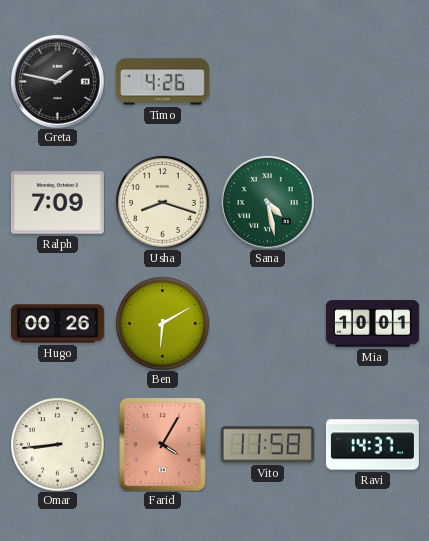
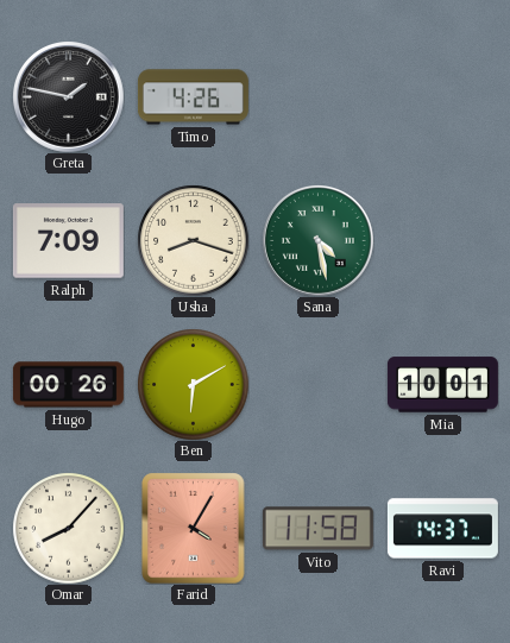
Omar: 8:44 -> 8:07
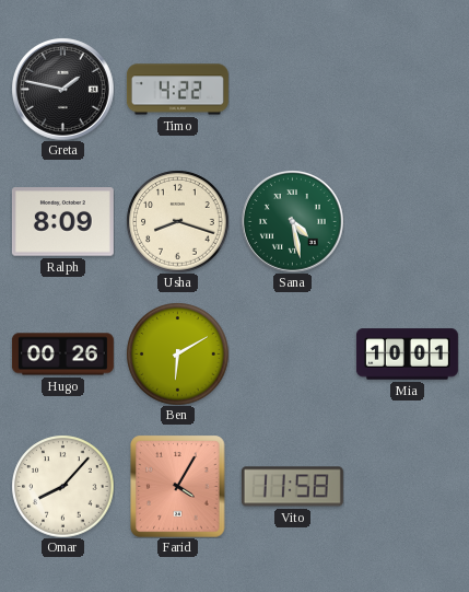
Timo: 4:26 -> 4:22
Ralph: 7:09 -> 8:09
Ravi: 14:37 -> none
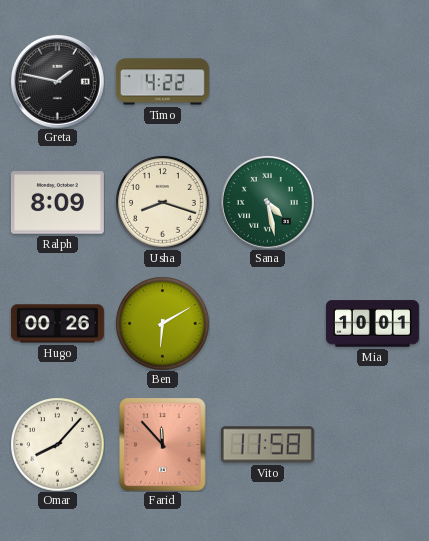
Farid: 4:05 -> 11:53
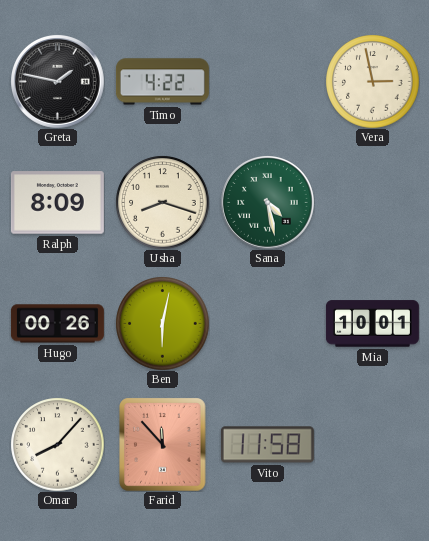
Vera: none -> 2:58
Ben: 6:10 -> 6:02
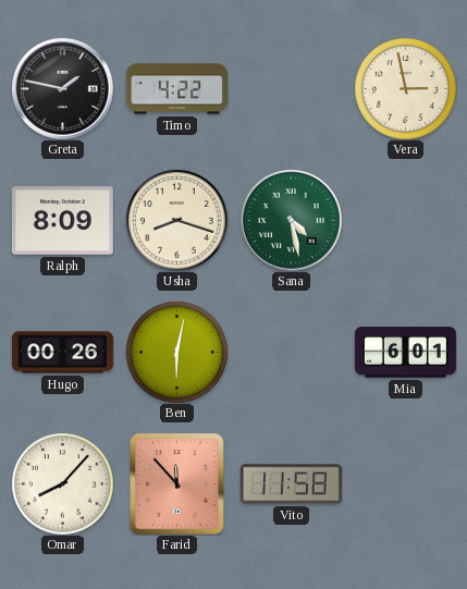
Mia: 10:01 -> 6:01
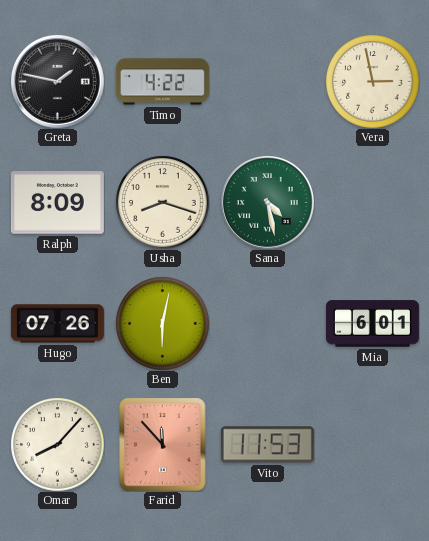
Hugo: 00:26 -> 07:26
Vito: 11:58 -> 11:53
